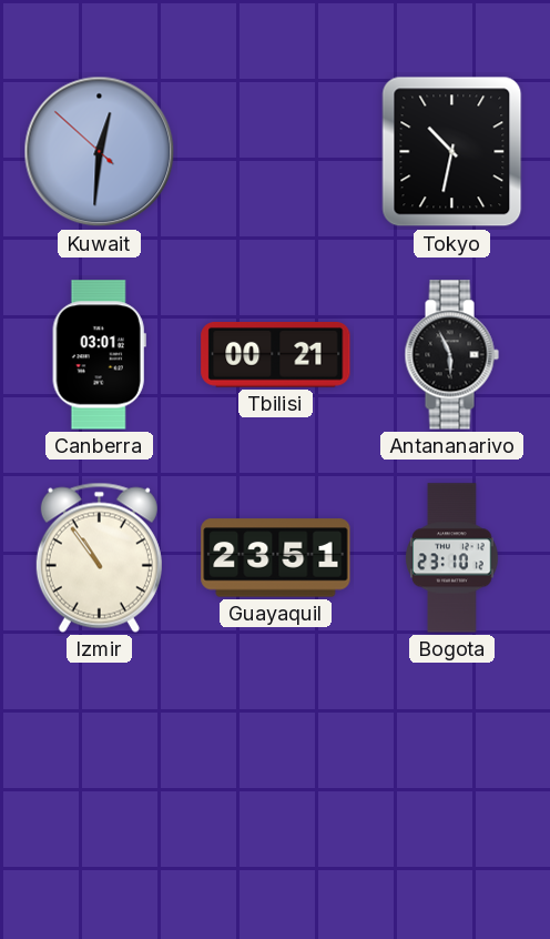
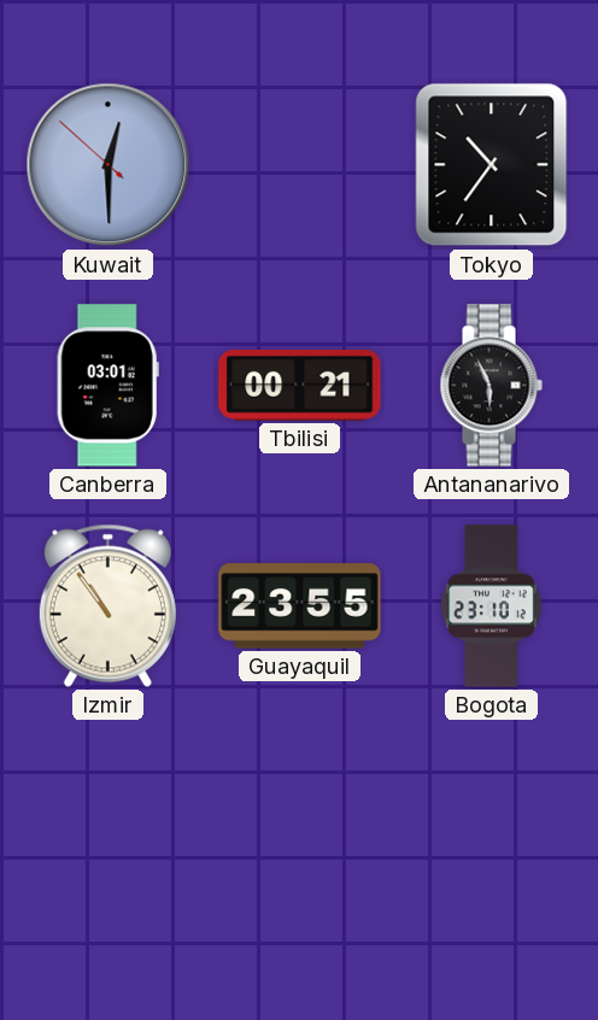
Kuwait: 12:30 -> 12:29
Tokyo: 10:32 -> 10:36
Guayaquil: 23:51 -> 23:55
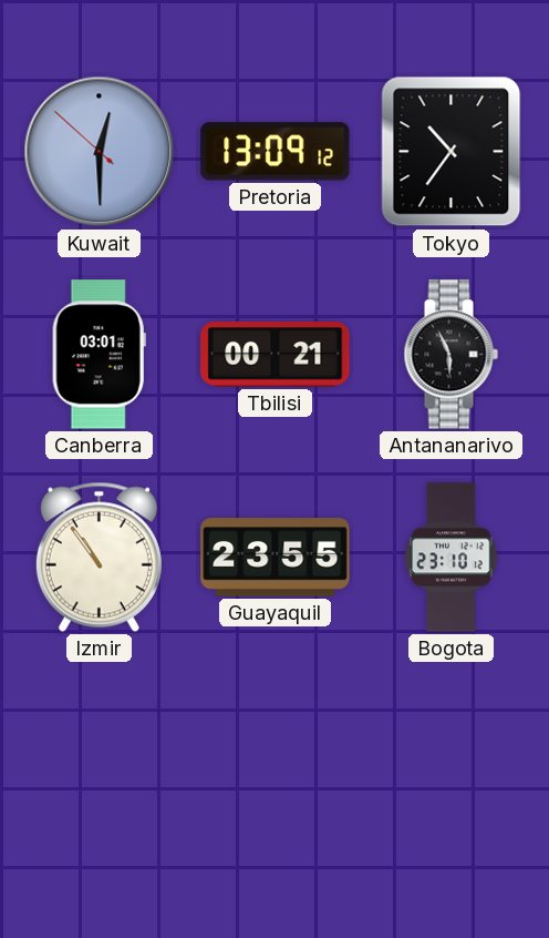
Pretoria: none -> 13:09
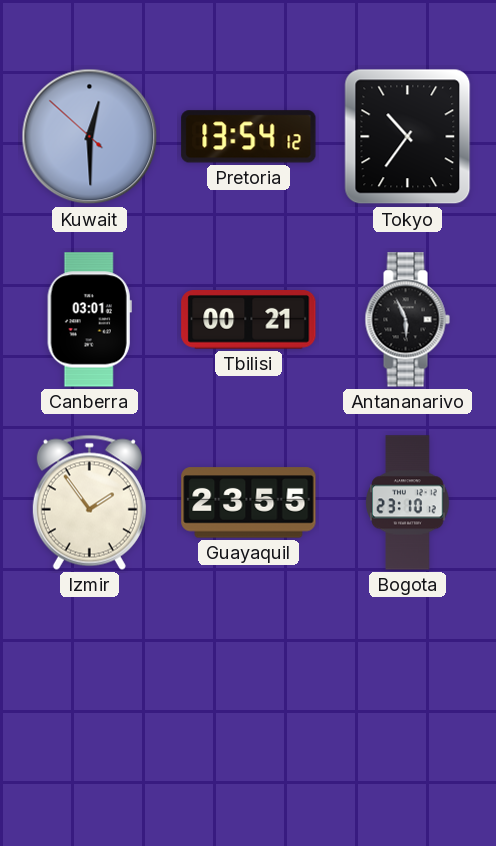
Pretoria: 13:09 -> 13:54
Izmir: 10:54 -> 1:54
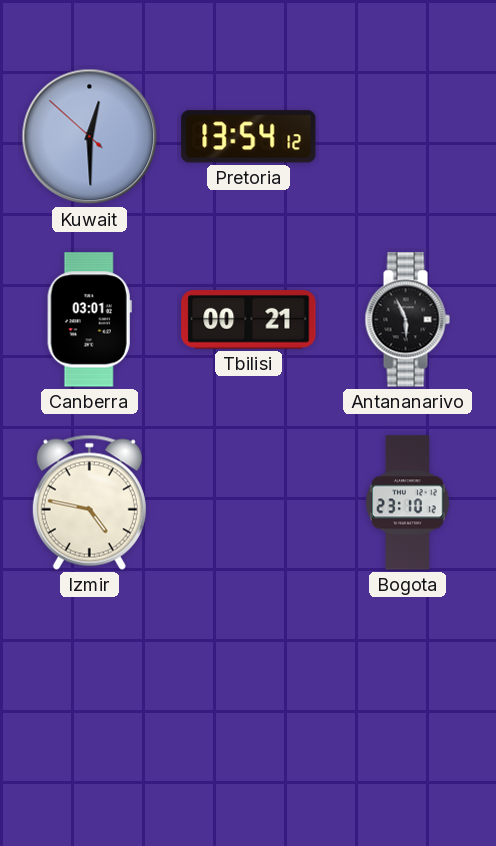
Tokyo: 10:36 -> none
Izmir: 1:54 -> 4:47
Guayaquil: 23:55 -> none
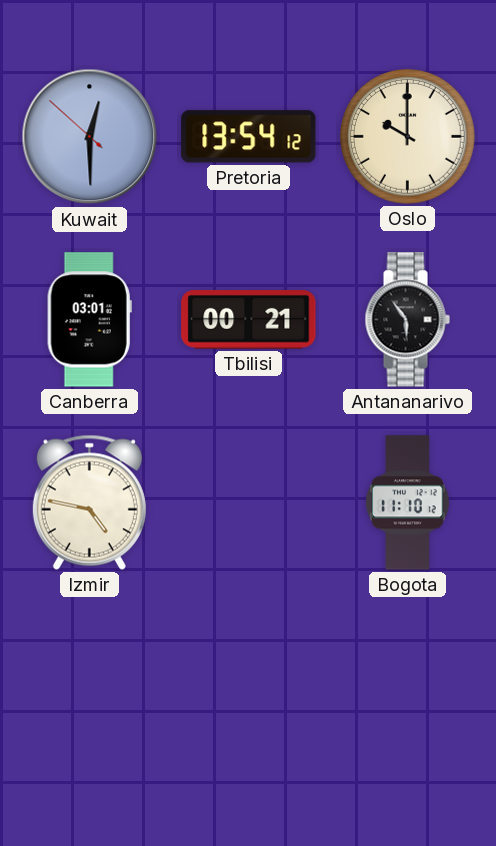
Oslo: none -> 10:00
Antananarivo: 5:56 -> 5:54
Bogota: 23:10 -> 11:10
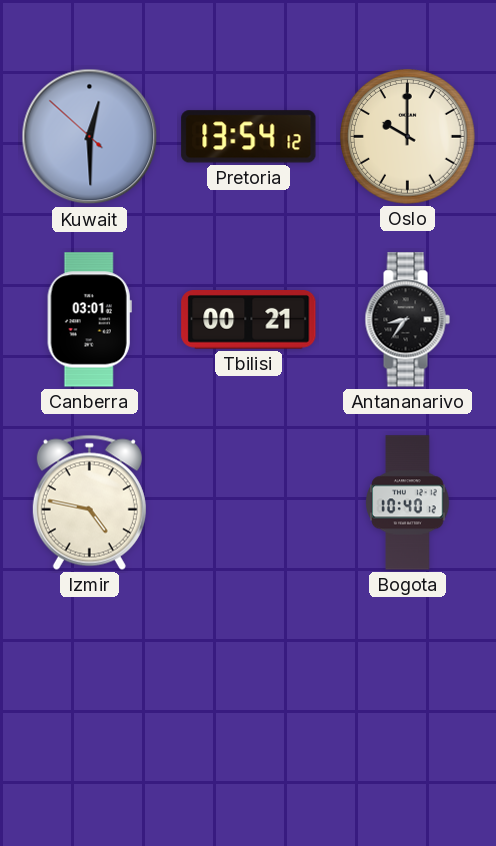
Antananarivo: 5:54 -> 8:36
Bogota: 11:10 -> 10:40
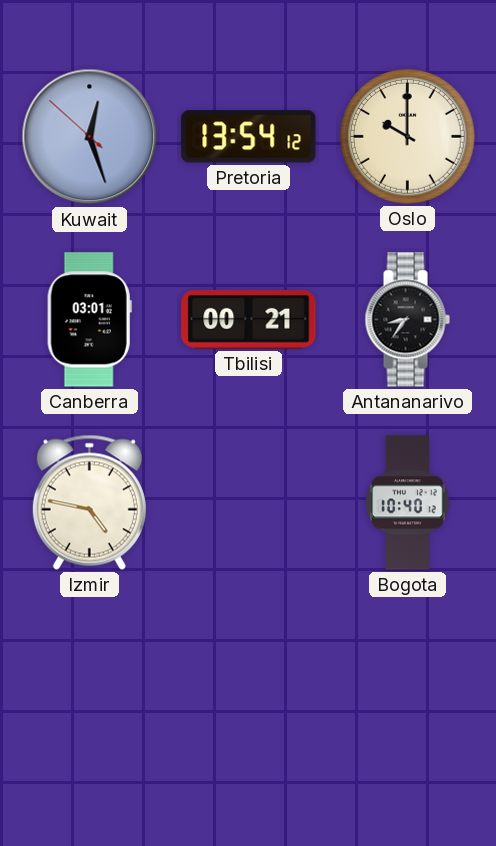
Kuwait: 12:29 -> 12:26
